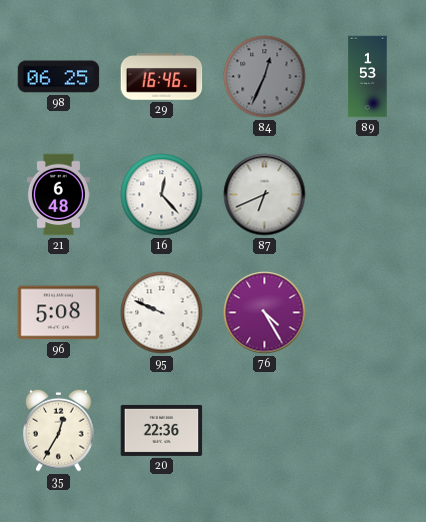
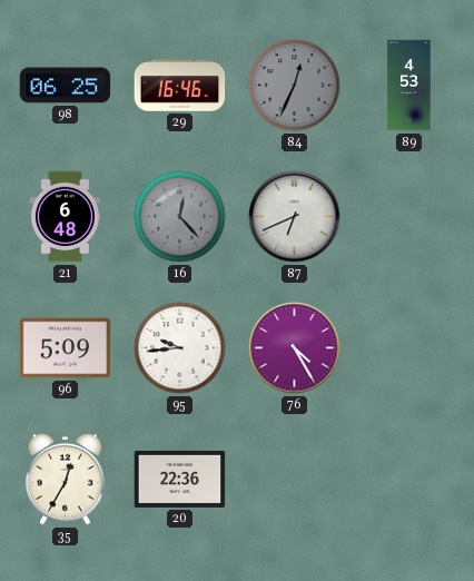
89: 1:53 -> 4:53
16 dial: white -> grey
96: 5:08 -> 5:09
95: 9:49 -> 9:44
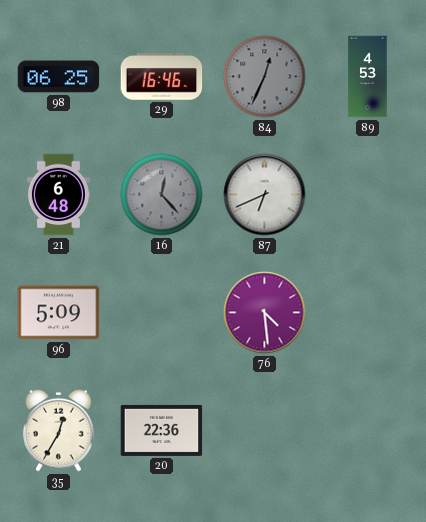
95: 9:44 -> none
76: 4:25 -> 4:29
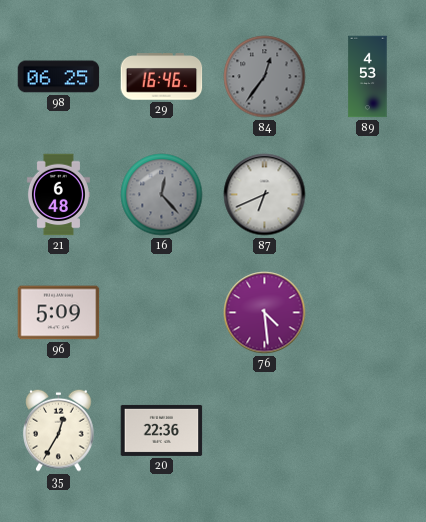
84: 12:34 -> 12:36
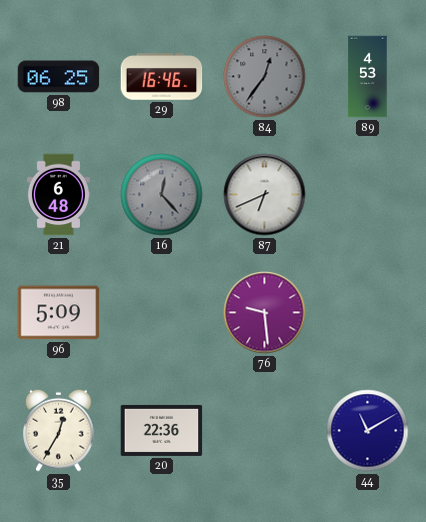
76: 4:29 -> 9:29
44: none -> 11:10
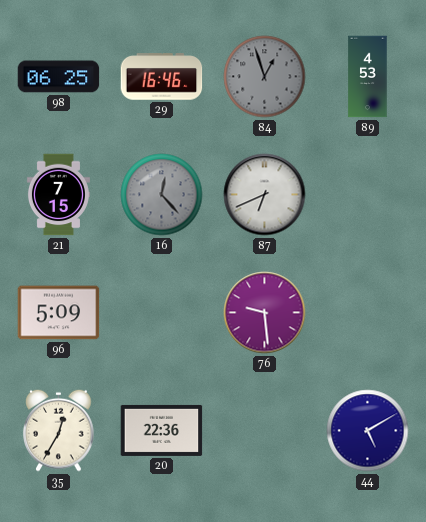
84: 12:36 -> 12:57
21: 6:48 -> 7:15
44: 11:10 -> 5:10
